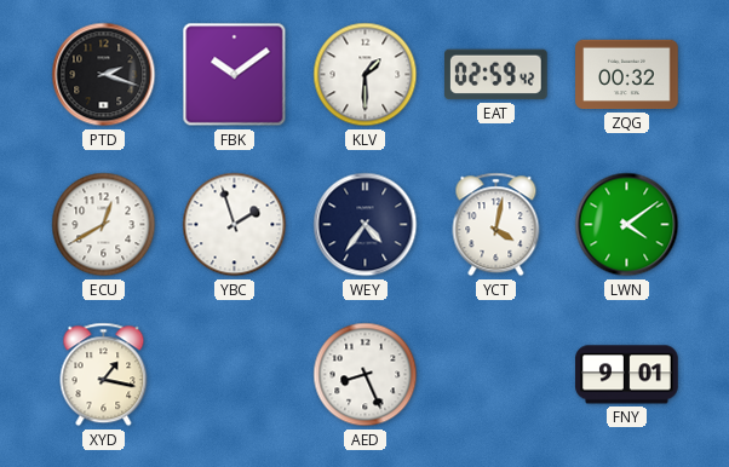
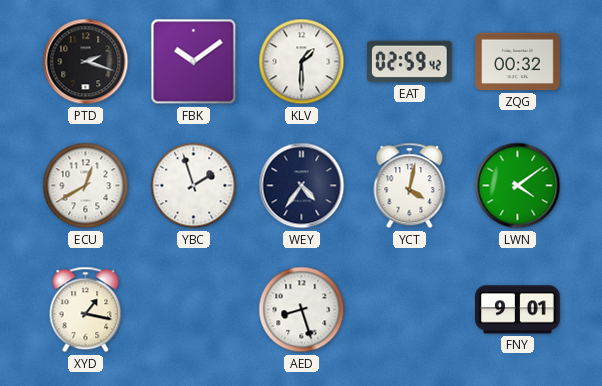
AED: 8:26 -> 8:27
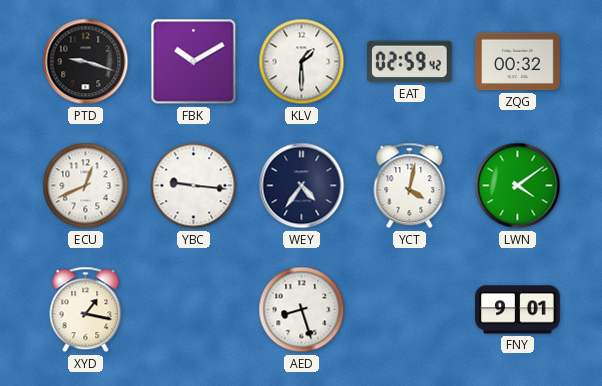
PTD: 2:18 -> 9:18
FBK: 10:09 -> 10:10
ECU: 12:40 -> 12:41
YBC: 1:57 -> 9:16
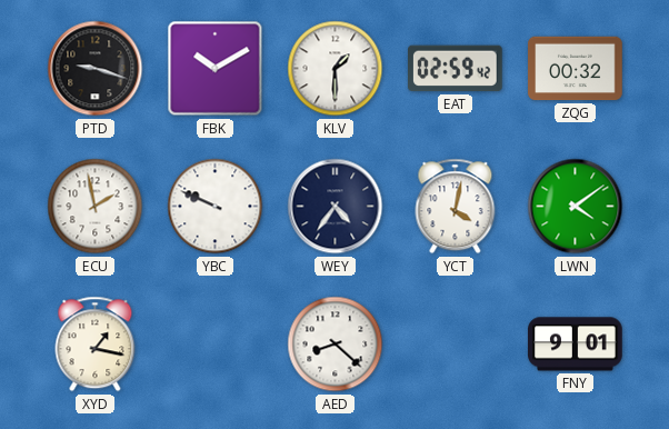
ECU: 12:41 -> 1:58
YBC: 9:16 -> 9:49
AED: 8:27 -> 8:22
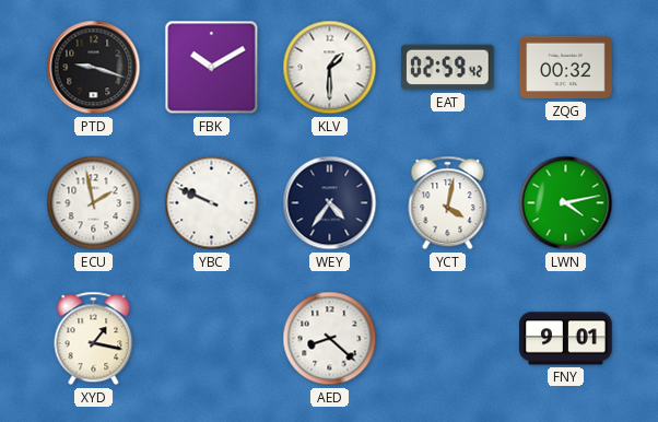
LWN: 4:09 -> 4:13
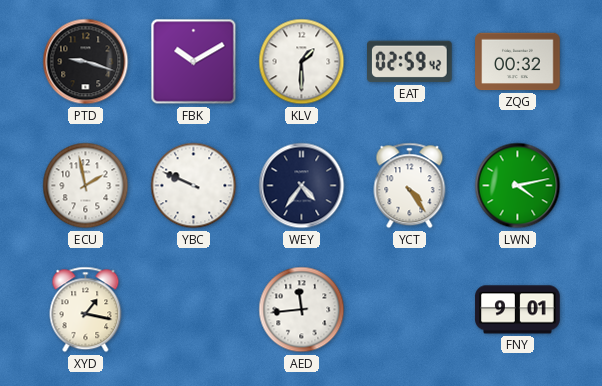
YCT: 4:02 -> 4:24
AED: 8:22 -> 11:44
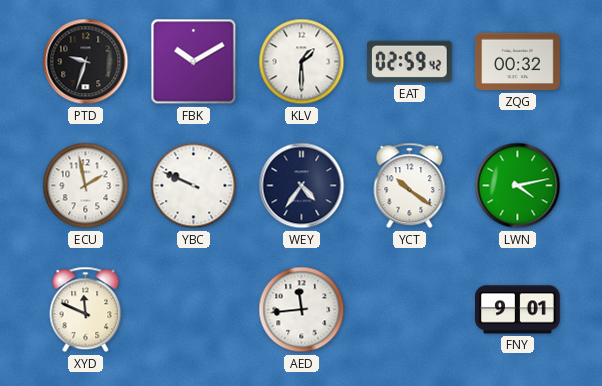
PTD: 9:18 -> 9:33
YCT: 4:24 -> 10:21
XYD: 1:17 -> 11:49
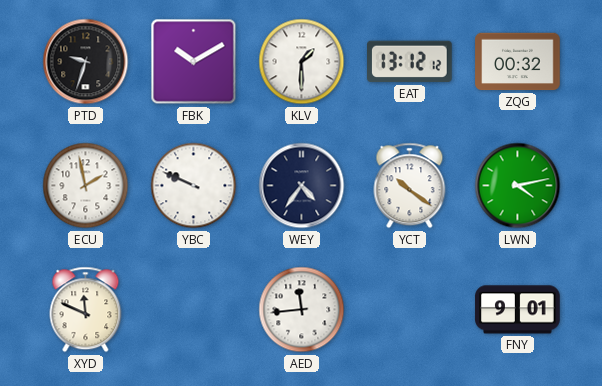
EAT: 02:59 -> 13:12
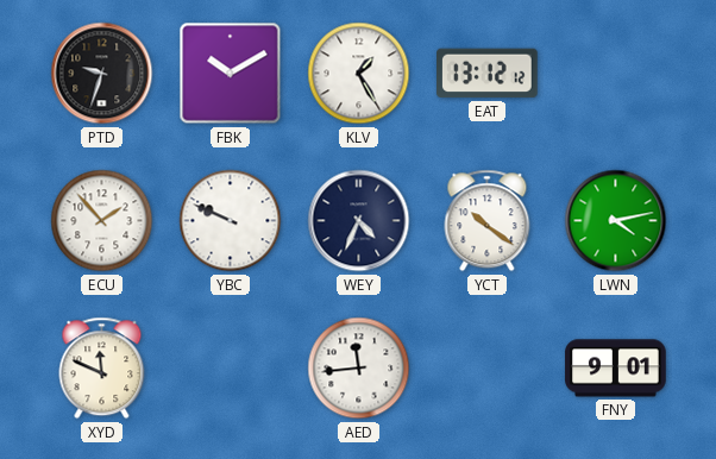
KLV: 1:30 -> 1:25
ZQG: 00:32 -> none
ECU: 1:58 -> 1:53
WEY: 4:36 -> 4:34
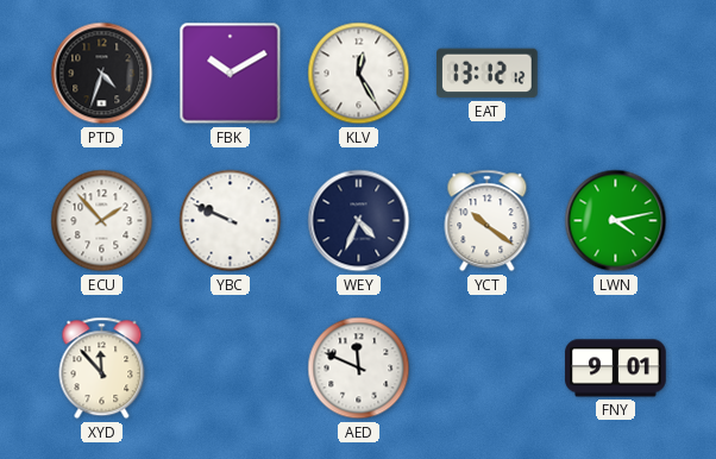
PTD: 9:33 -> 4:33
KLV: 1:25 -> 12:25
XYD: 11:49 -> 11:53
AED: 11:44 -> 11:49
